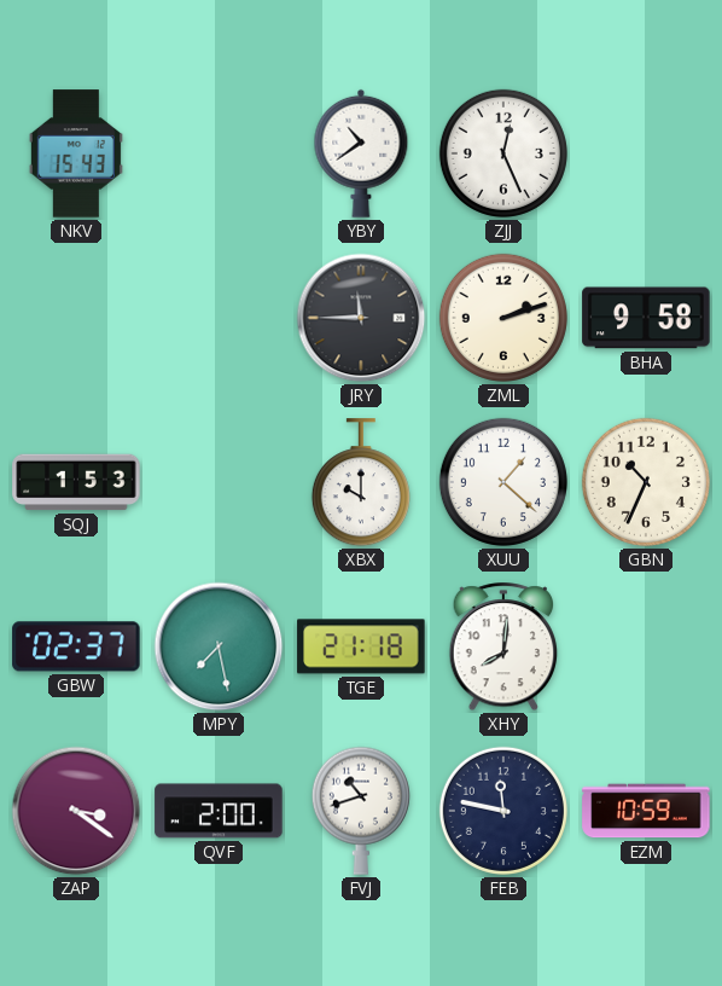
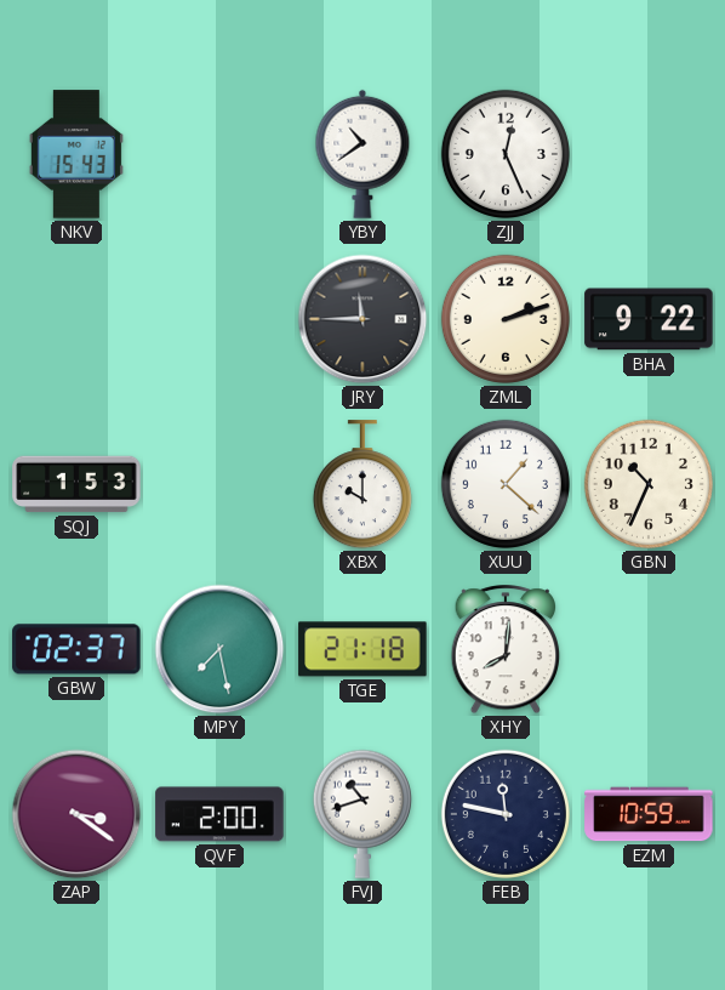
BHA: 9:58 -> 9:22
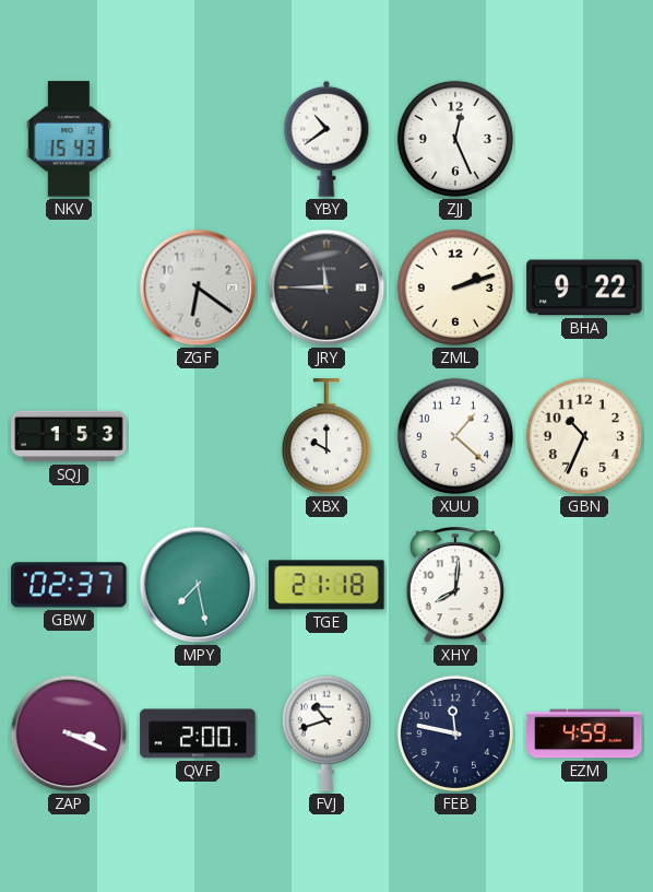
ZGF: none -> 6:21
ZAP: 3:21 -> 3:19
EZM: 10:59 -> 4:59
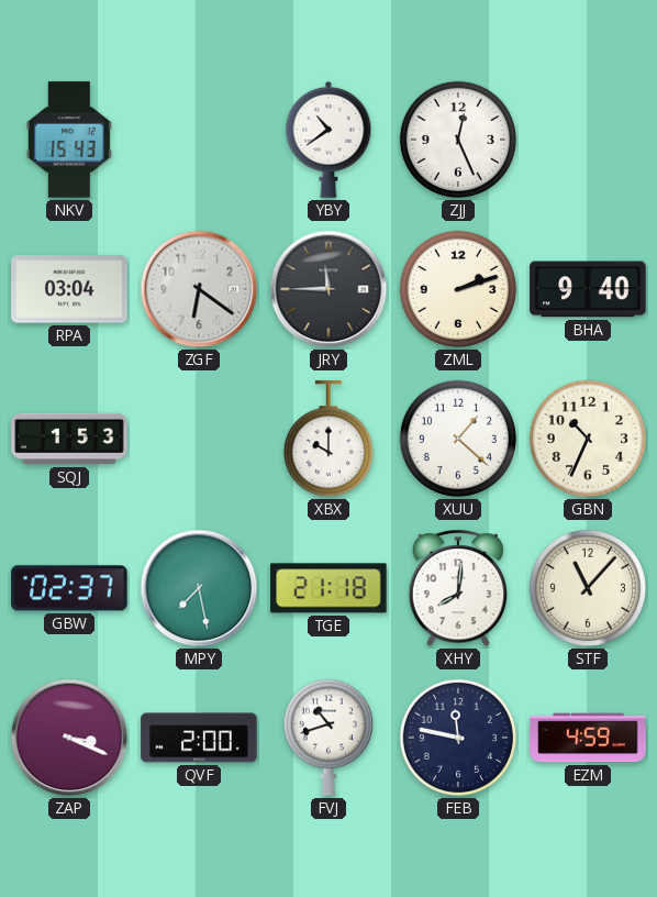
RPA: none -> 03:04
BHA: 9:22 -> 9:40
STF: none -> 11:07
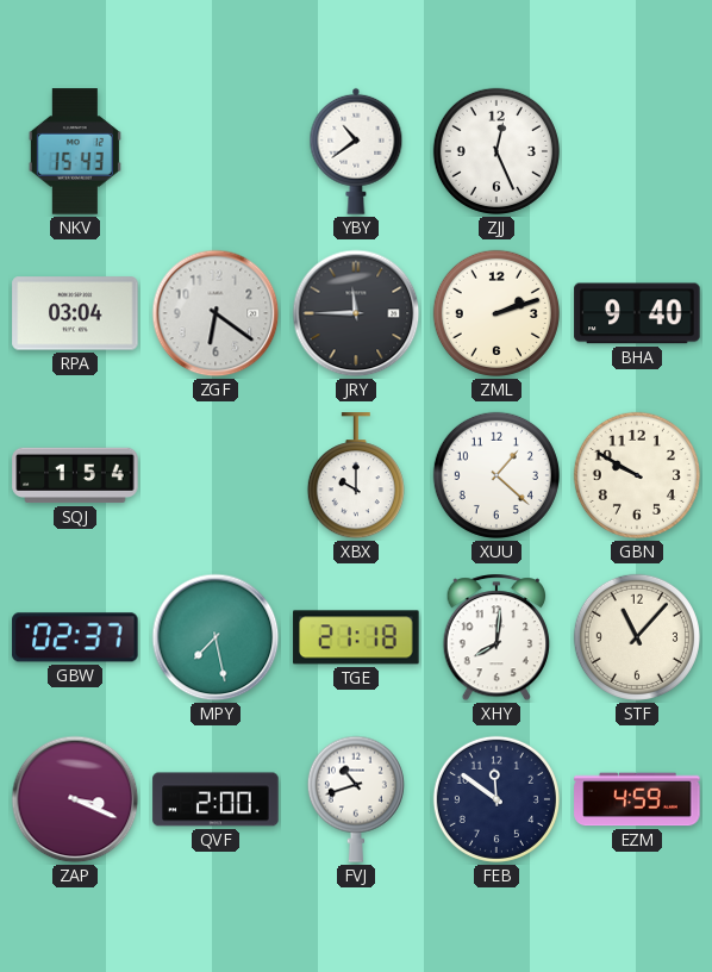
SQJ: 1:53 -> 1:54
GBN: 10:34 -> 9:50
FEB: 11:47 -> 11:51
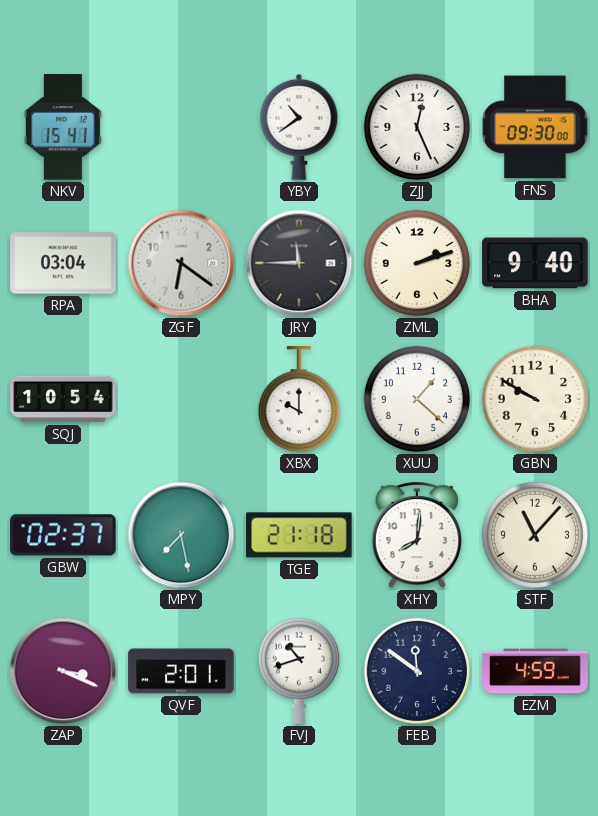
NKV: 15:43 -> 15:41
FNS: none -> 09:30
SQJ: 1:54 -> 10:54
QVF: 2:00 -> 2:01
